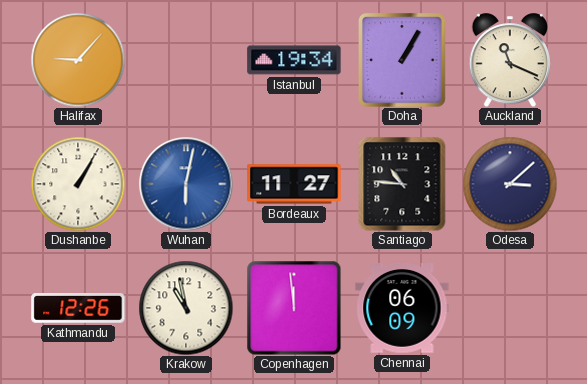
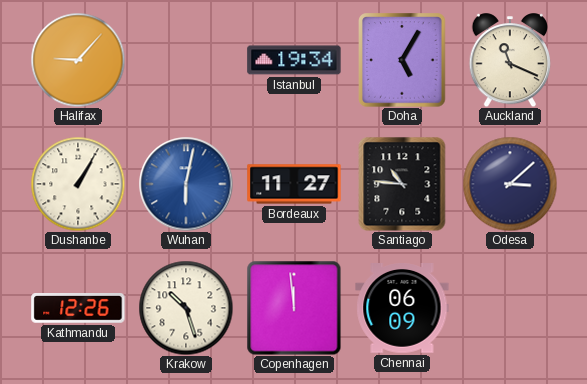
Doha: 1:05 -> 5:05
Krakow: 10:58 -> 10:27
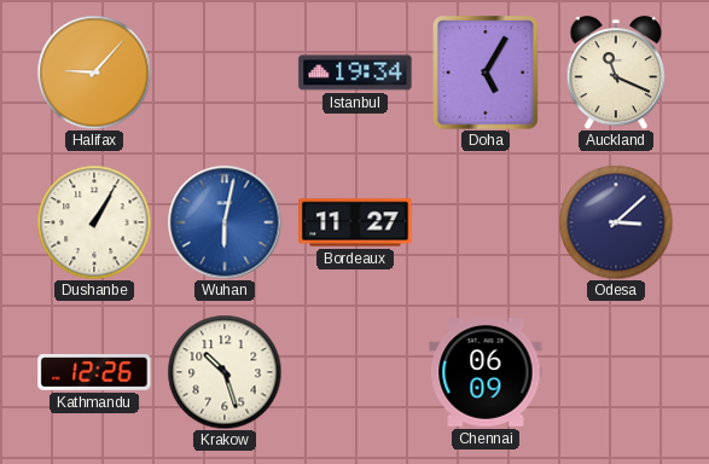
Santiago: 10:46 -> none
Copenhagen: 11:59 -> none
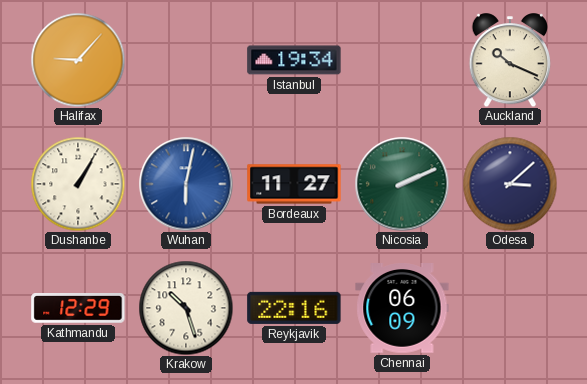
Doha: 5:05 -> none
Auckland: 11:19 -> 10:19
Nicosia: none -> 2:11
Kathmandu: 12:26 -> 12:29
Reykjavik: none -> 22:16
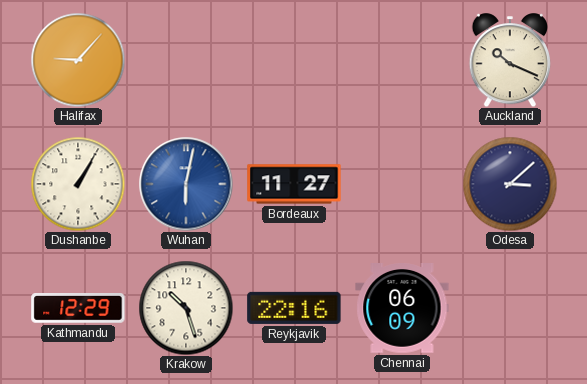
Istanbul: 19:34 -> none
Nicosia: 2:11 -> none
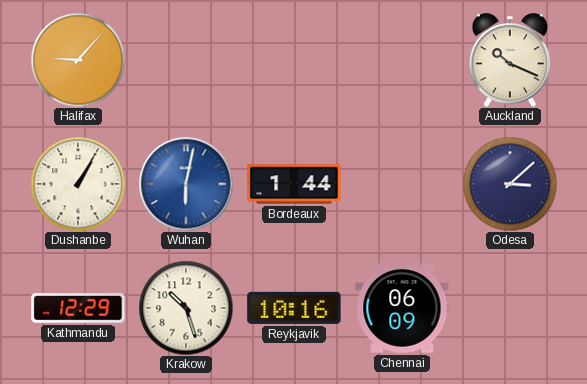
Bordeaux: 11:27 -> 1:44
Reykjavik: 22:16 -> 10:16
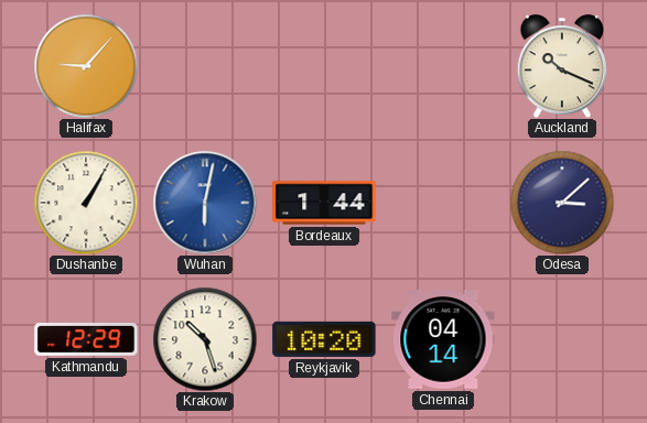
Reykjavik: 10:16 -> 10:20
Chennai: 06:09 -> 04:14
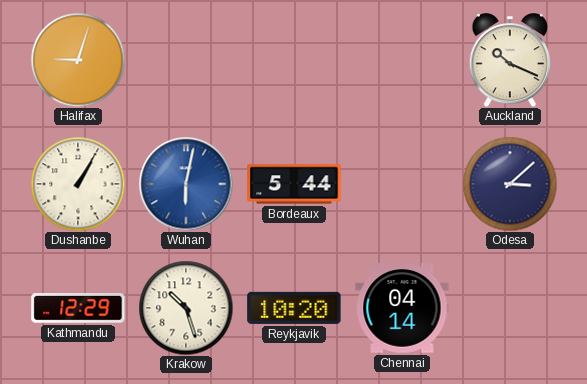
Halifax: 9:07 -> 9:03
Bordeaux: 1:44 -> 5:44
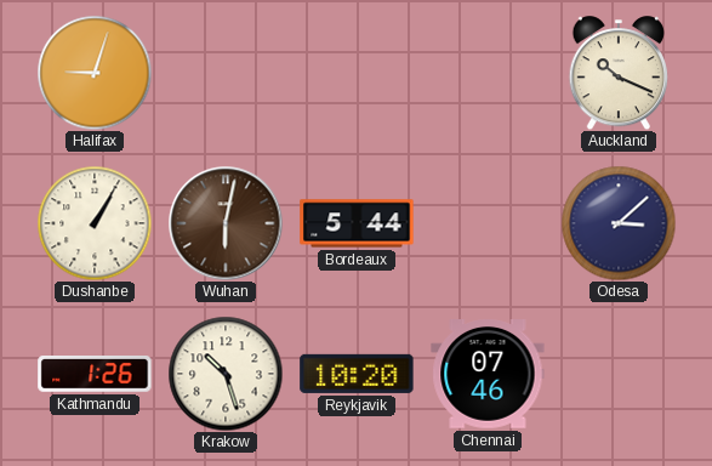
Wuhan dial: blue -> brown
Kathmandu: 12:29 -> 1:26
Chennai: 04:14 -> 07:46
